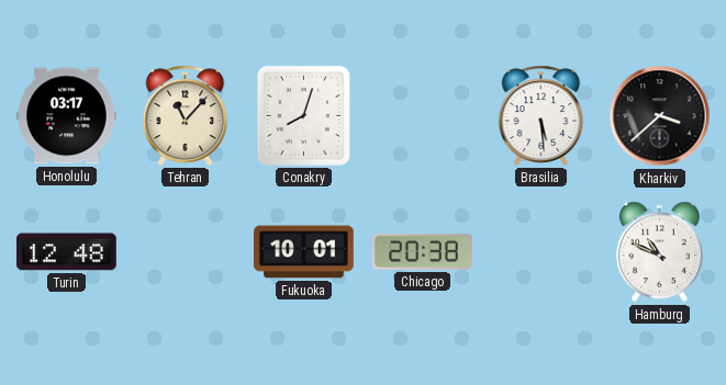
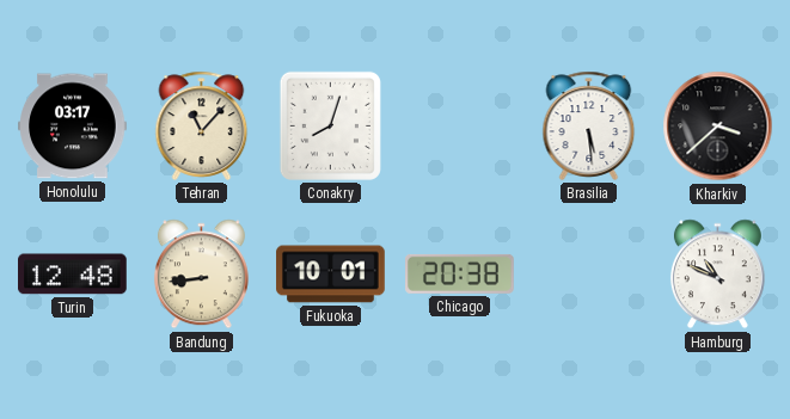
Bandung: none -> 8:44
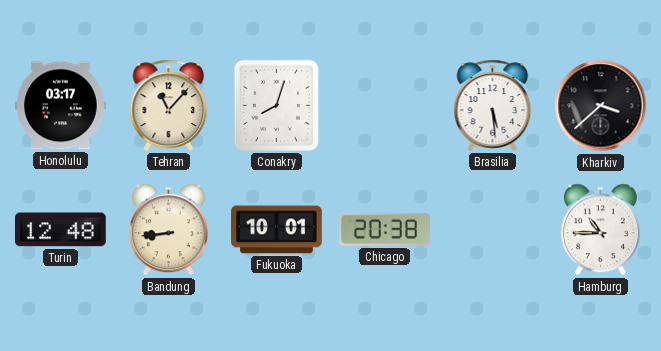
Hamburg: 10:49 -> 10:45
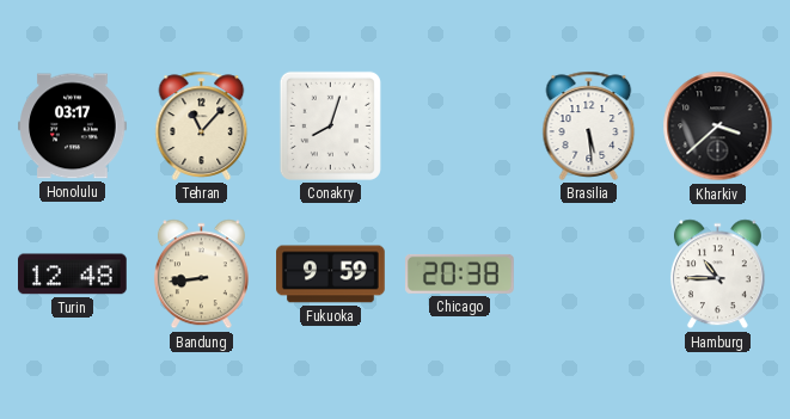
Fukuoka: 10:01 -> 9:59
